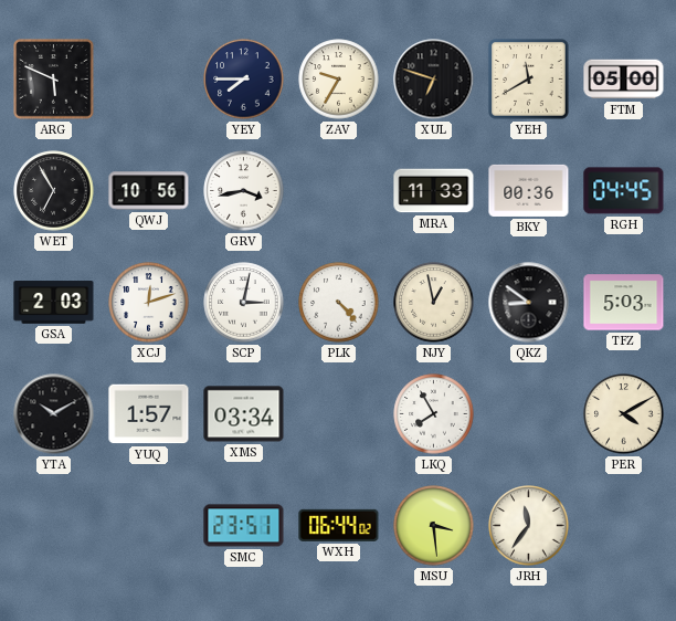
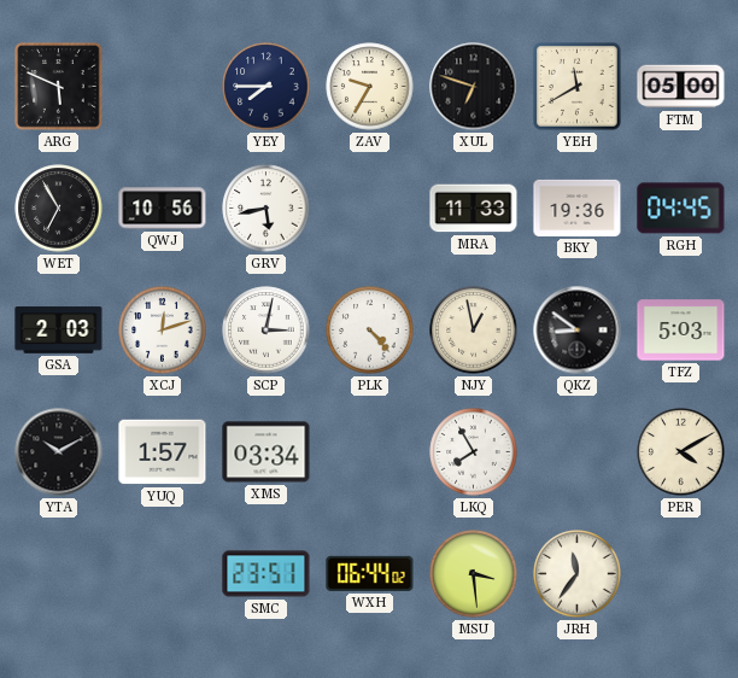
GRV: 3:43 -> 5:43
BKY: 00:36 -> 19:36
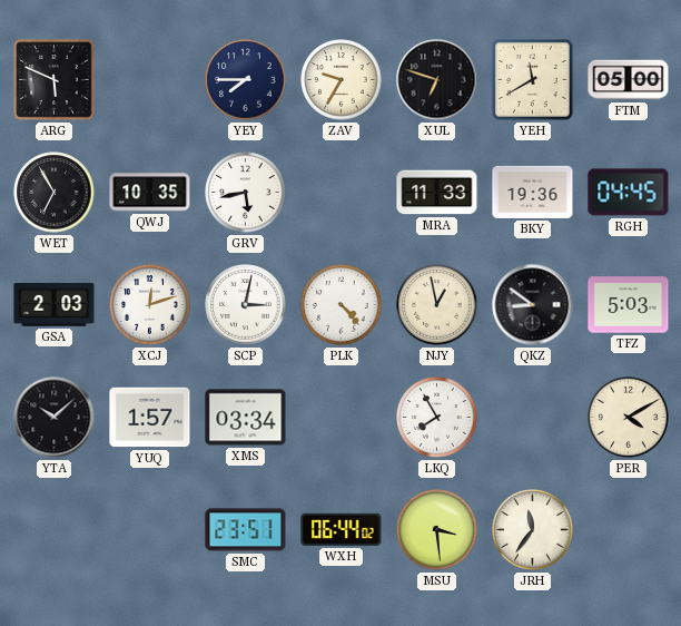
QWJ: 10:56 -> 10:35
YTA: 10:10 -> 10:08
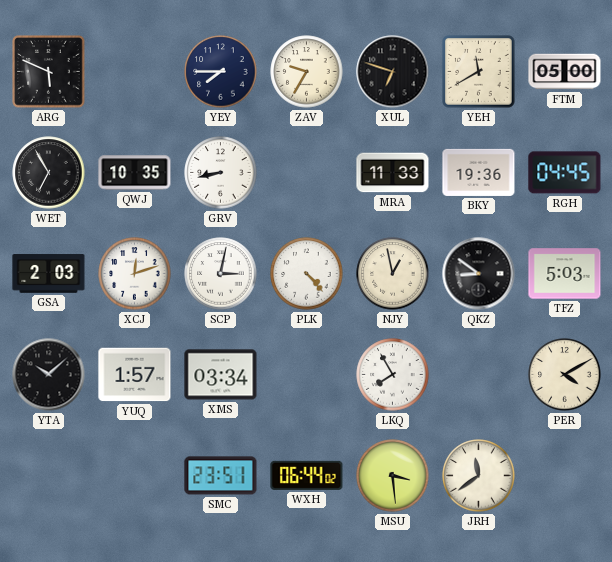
GRV: 5:43 -> 8:43
JRH: 11:36 -> 11:39
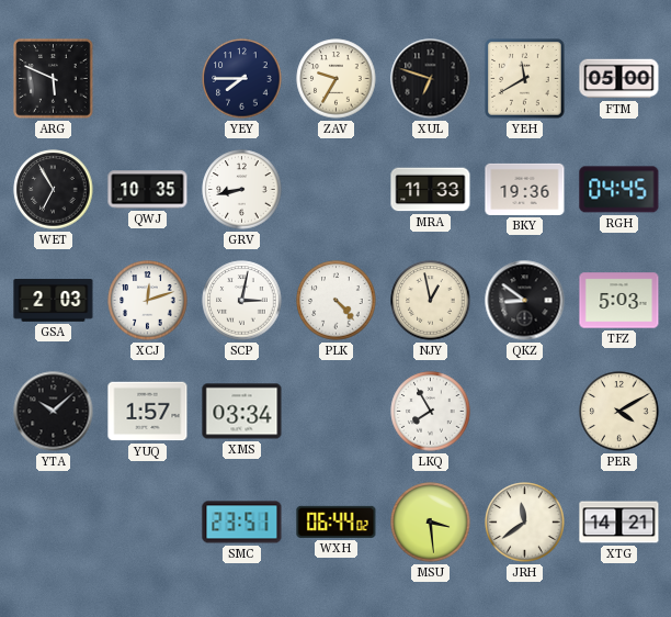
XTG: none -> 14:21
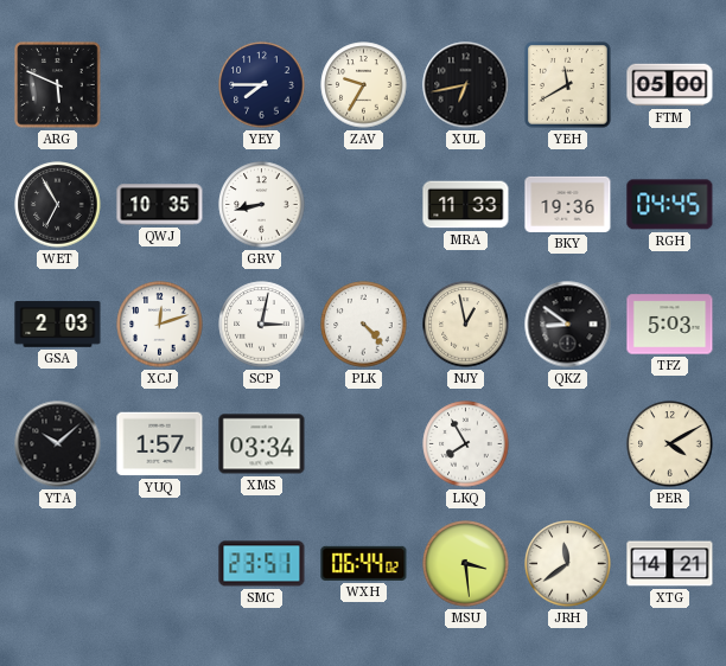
XUL: 6:48 -> 6:43
